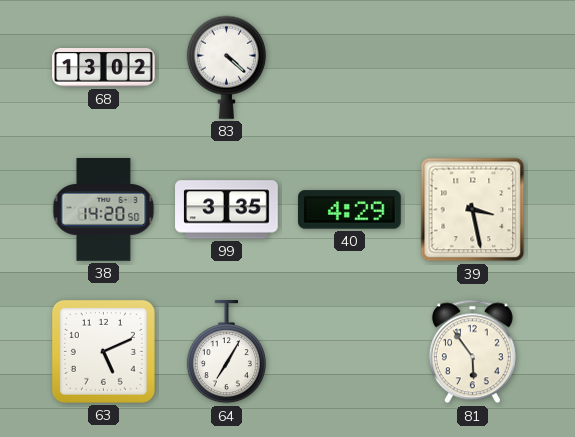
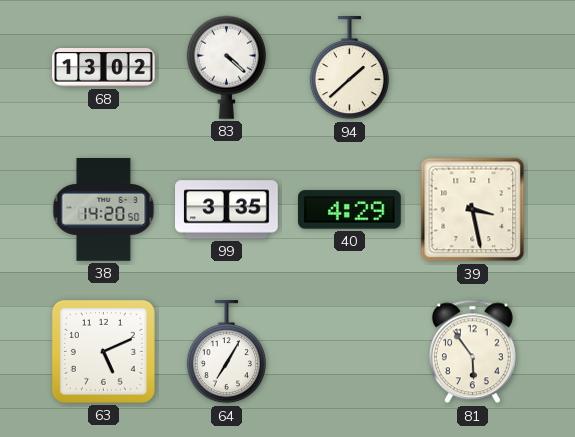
94: none -> 1:38
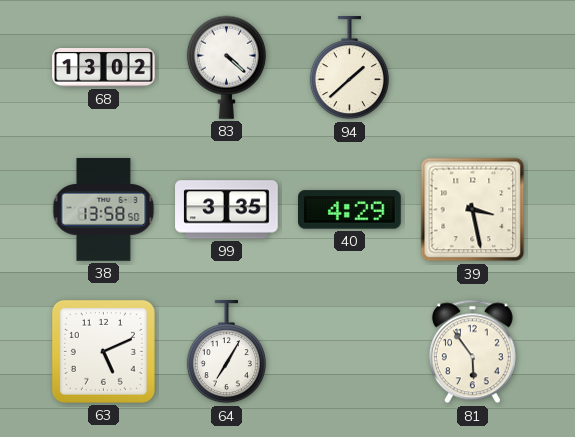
38: 14:20 -> 13:58
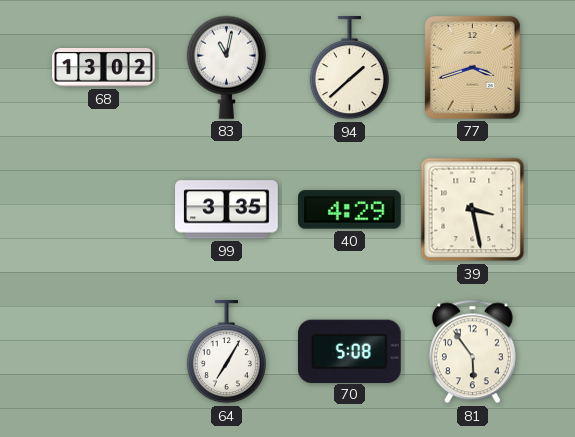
83: 4:22 -> 11:02
77: none -> 3:42
38: 13:58 -> none
63: 5:11 -> none
70: none -> 5:08
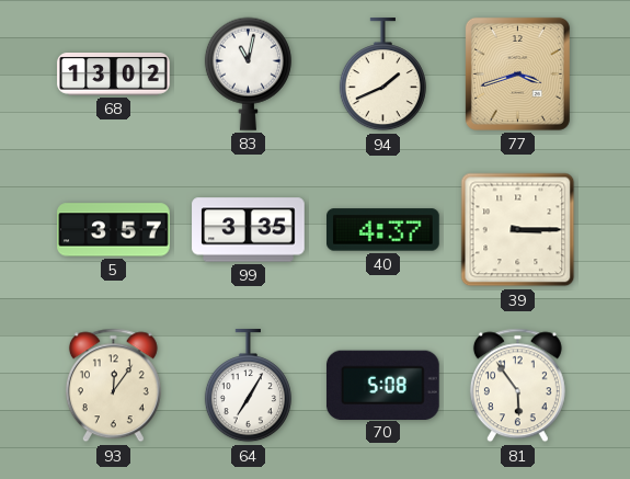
94: 1:38 -> 1:41
5: none -> 3:57
40: 4:29 -> 4:37
39: 3:28 -> 3:15
93: none -> 12:06
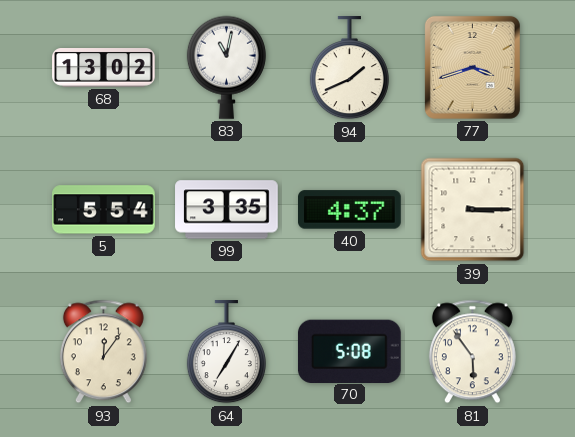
5: 3:57 -> 5:54
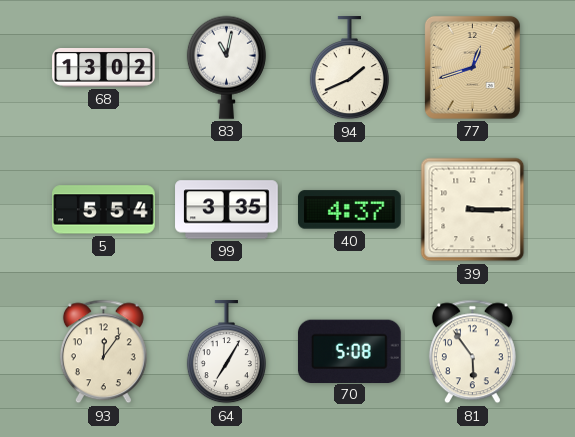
77: 3:42 -> 12:42
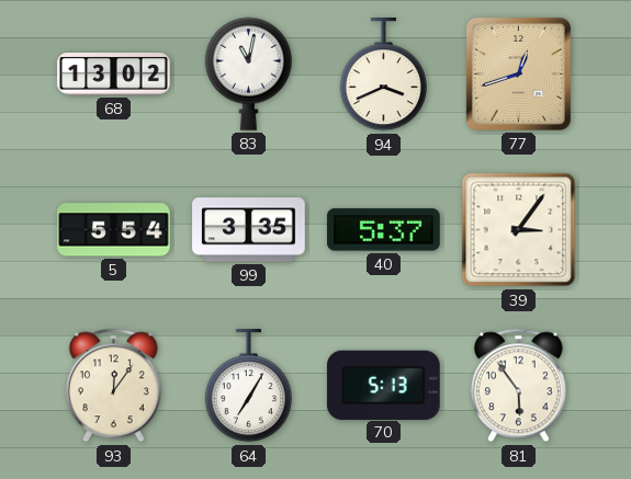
94: 1:41 -> 3:41
40: 4:37 -> 5:37
39: 3:15 -> 3:06
70: 5:08 -> 5:13
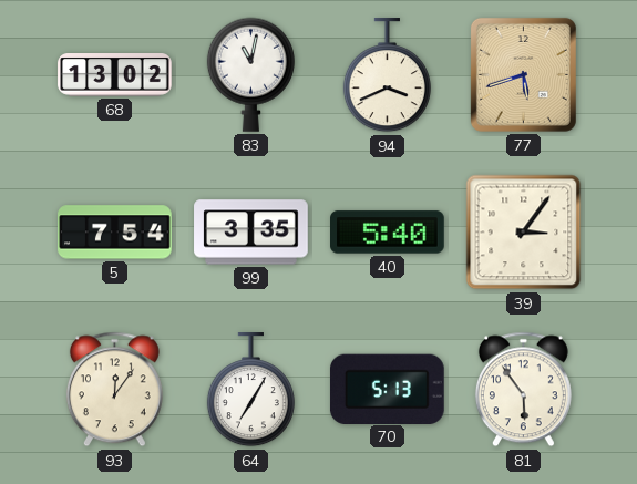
77: 12:42 -> 5:42
5: 5:54 -> 7:54
40: 5:37 -> 5:40
